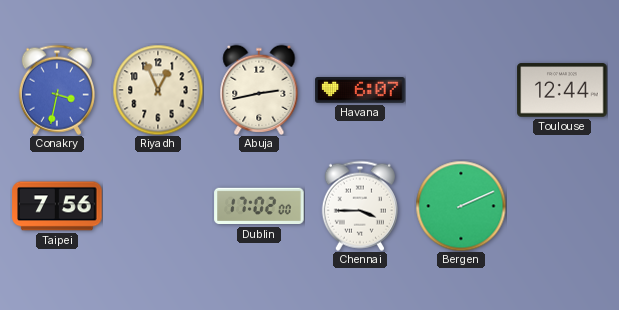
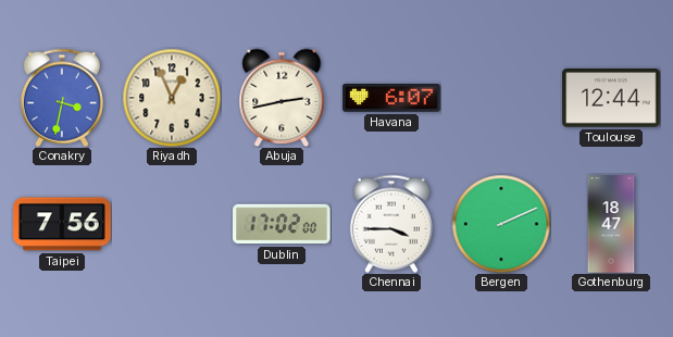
Gothenburg: none -> 18:47
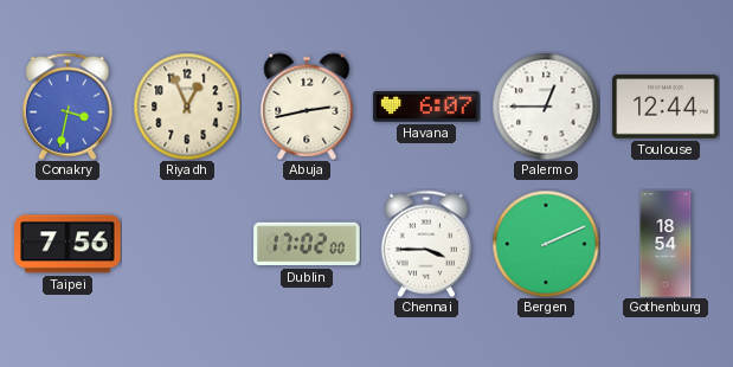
Palermo: none -> 12:45
Gothenburg: 18:47 -> 18:54
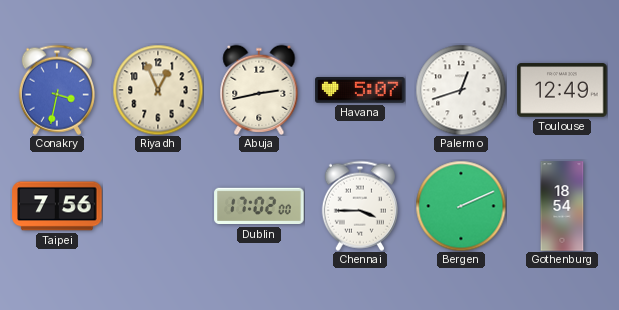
Havana: 6:07 -> 5:07
Palermo: 12:45 -> 12:42
Toulouse: 12:44 -> 12:49
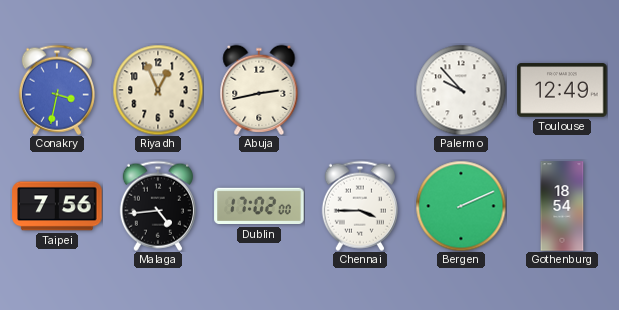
Havana: 5:07 -> none
Palermo: 12:42 -> 9:53
Malaga: none -> 4:44
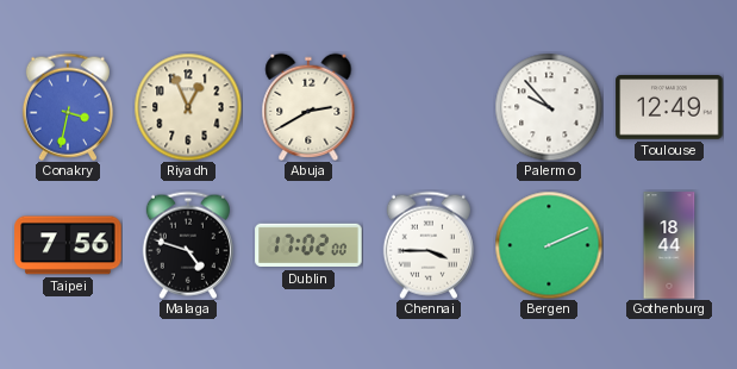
Abuja: 2:43 -> 2:40
Malaga: 4:44 -> 4:48
Gothenburg: 18:54 -> 18:44
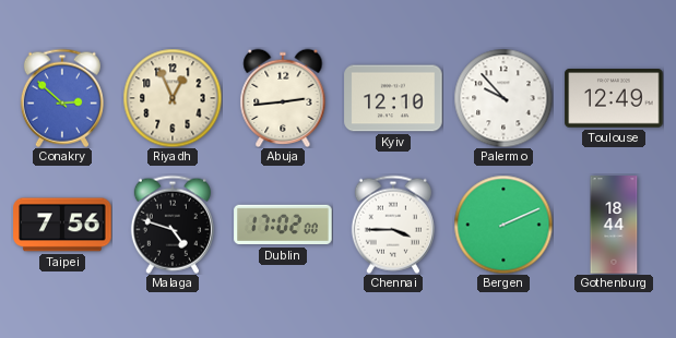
Conakry: 3:32 -> 2:52
Abuja: 2:40 -> 2:44
Kyiv: none -> 12:10
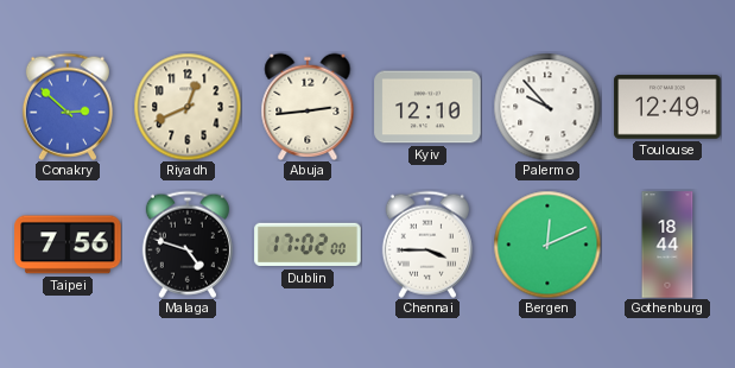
Riyadh: 12:56 -> 12:41
Bergen: 2:11 -> 12:11
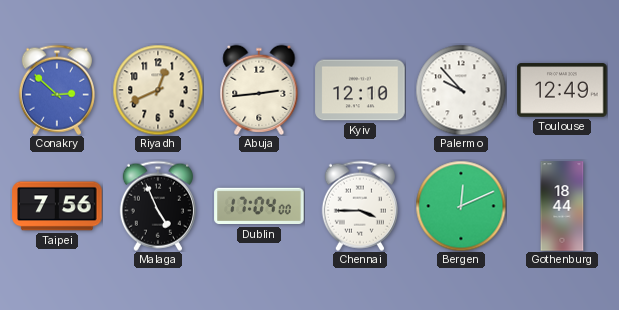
Malaga: 4:48 -> 4:56
Dublin: 17:02 -> 17:04
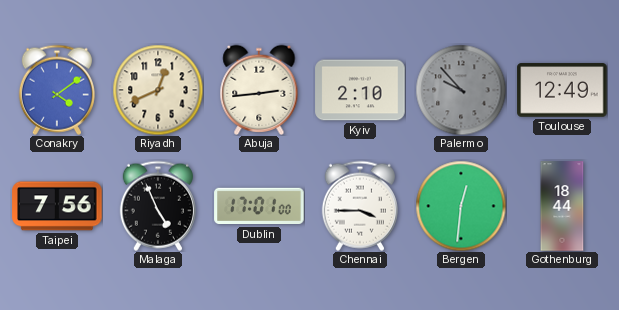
Conakry: 2:52 -> 4:09
Kyiv: 12:10 -> 2:10
Palermo dial: white -> grey
Dublin: 17:04 -> 17:01
Bergen: 12:11 -> 12:31
